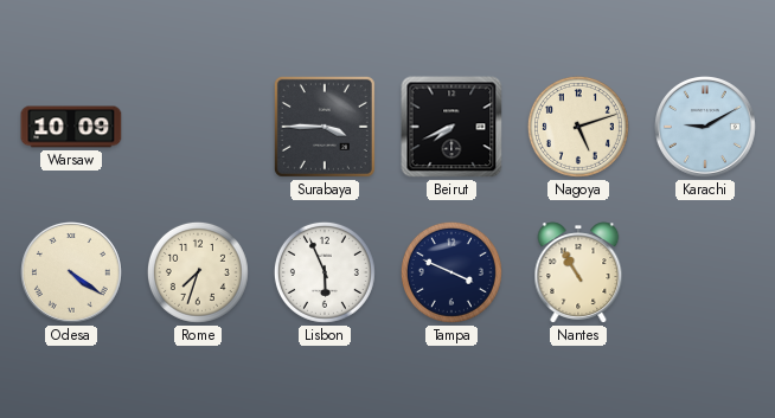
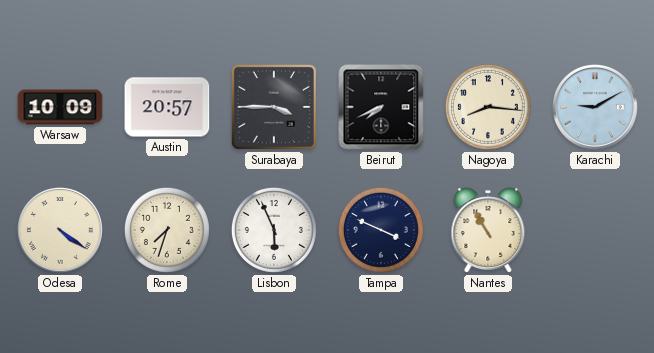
Austin: none -> 20:57
Nagoya: 5:12 -> 8:16
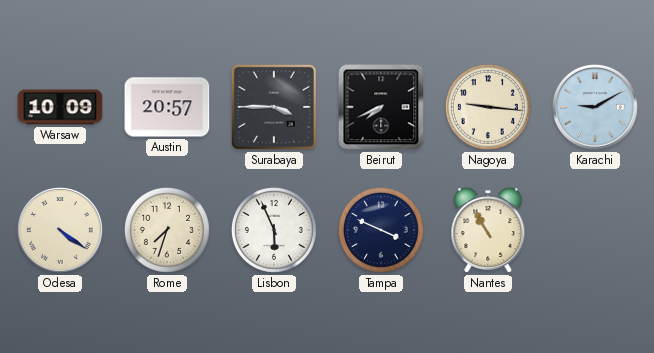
Nagoya: 8:16 -> 9:16
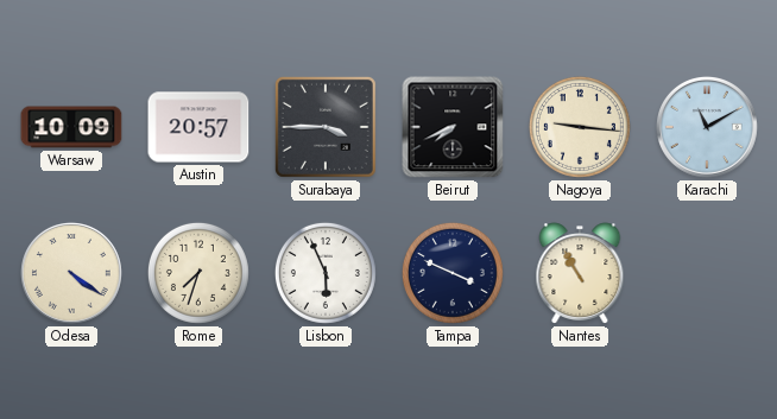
Karachi: 9:10 -> 11:10
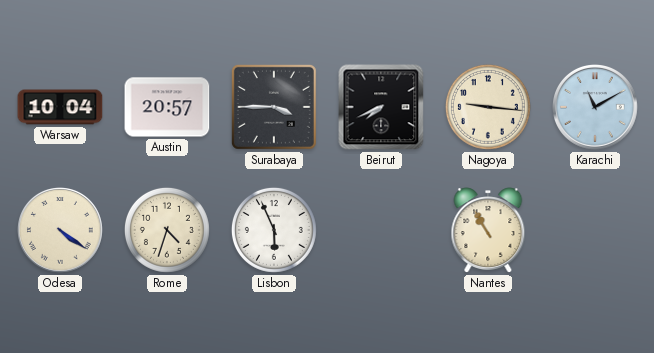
Warsaw: 10:09 -> 10:04
Rome: 7:33 -> 4:33
Tampa: 3:49 -> none
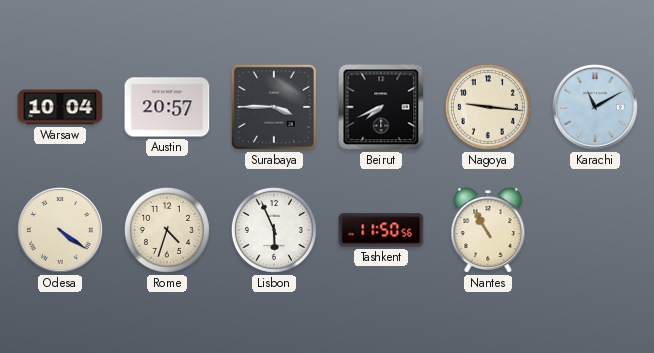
Tashkent: none -> 11:50
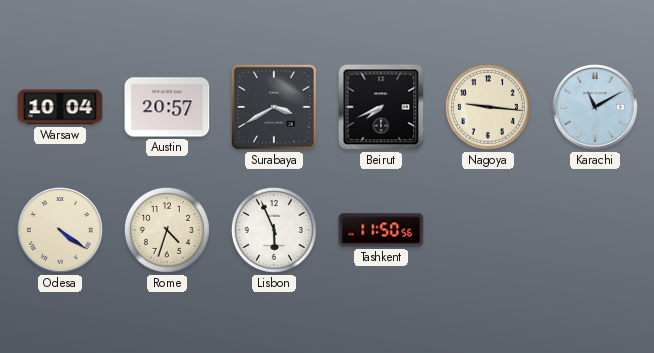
Surabaya: 3:45 -> 3:40
Nantes: 10:55 -> none
